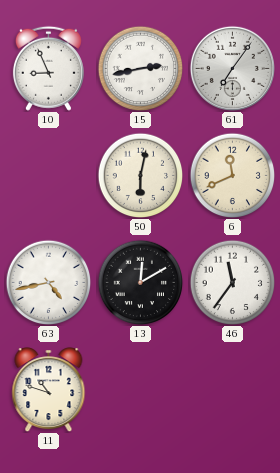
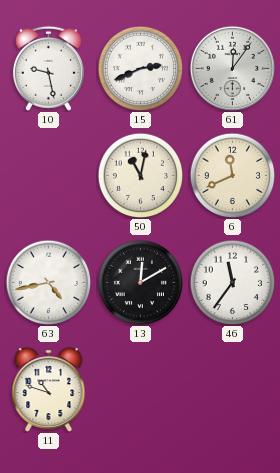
10: 8:56 -> 9:28
15: 2:43 -> 2:41
61: 7:06 -> 12:06
50: 6:02 -> 11:02
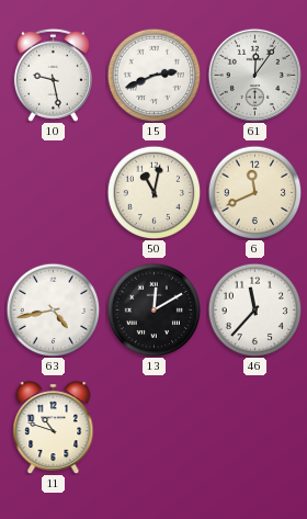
46: 11:36 -> 11:37
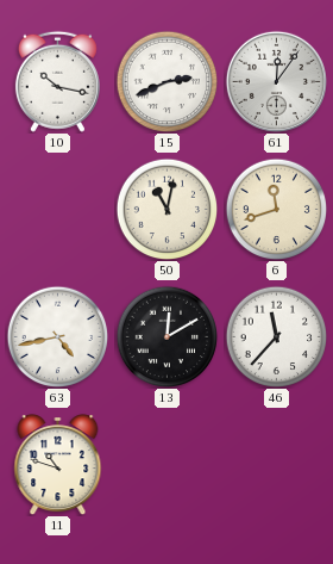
10: 9:28 -> 10:17
6: 11:41 -> 11:42
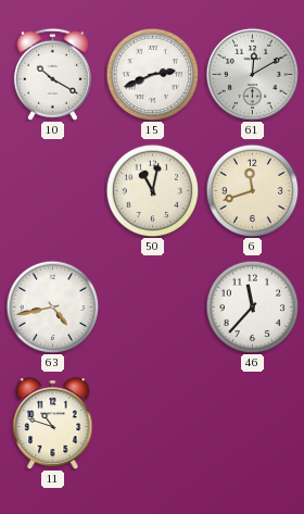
10: 10:17 -> 10:20
61: 12:06 -> 12:10
13: 12:10 -> none
